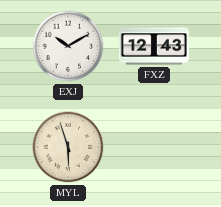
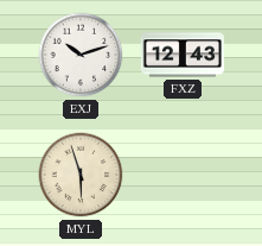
EXJ: 10:10 -> 10:12
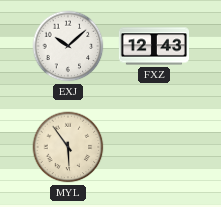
EXJ: 10:12 -> 10:08
MYL: 5:57 -> 5:54
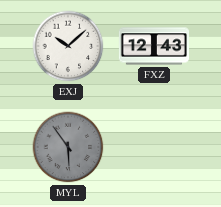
MYL dial: cream -> grey
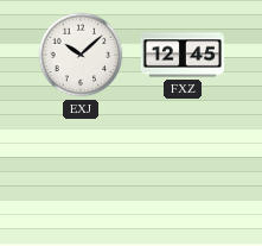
FXZ: 12:43 -> 12:45
MYL: 5:54 -> none
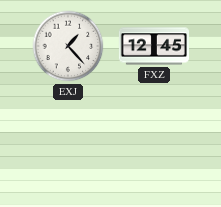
EXJ: 10:08 -> 1:23
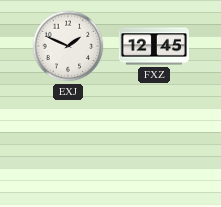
EXJ: 1:23 -> 1:49
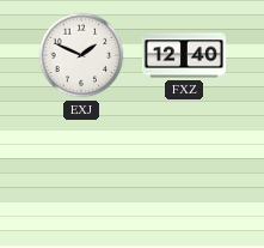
FXZ: 12:45 -> 12:40
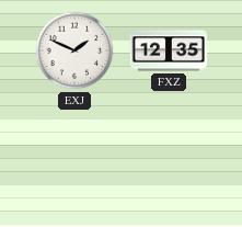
FXZ: 12:40 -> 12:35
